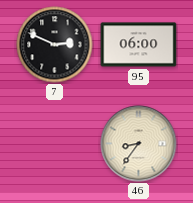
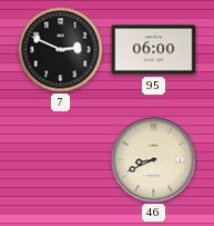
46: 8:36 -> 8:41
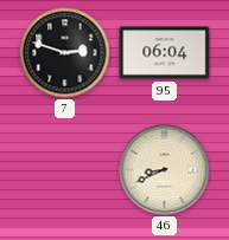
7: 2:49 -> 2:48
95: 06:00 -> 06:04
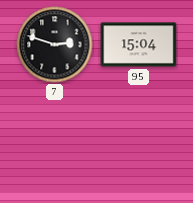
95: 06:04 -> 15:04
46: 8:41 -> none
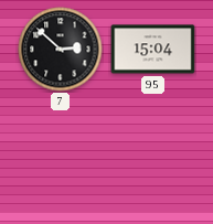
7: 2:48 -> 2:52
